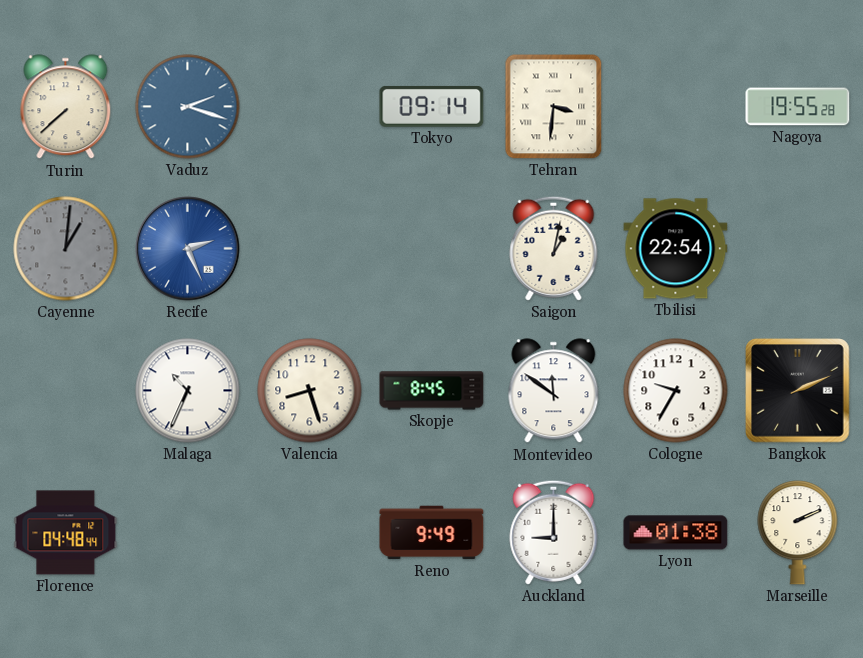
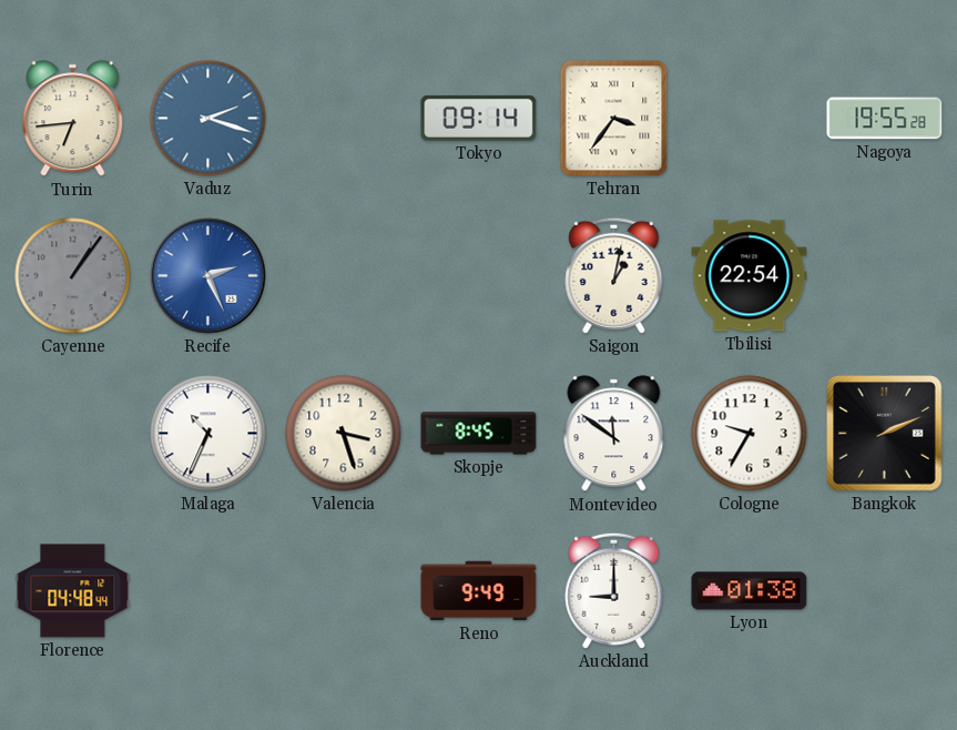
Turin: 7:38 -> 6:44
Tehran: 3:31 -> 3:36
Cayenne: 1:01 -> 1:06
Valencia: 8:27 -> 3:27
Marseille: 2:11 -> none
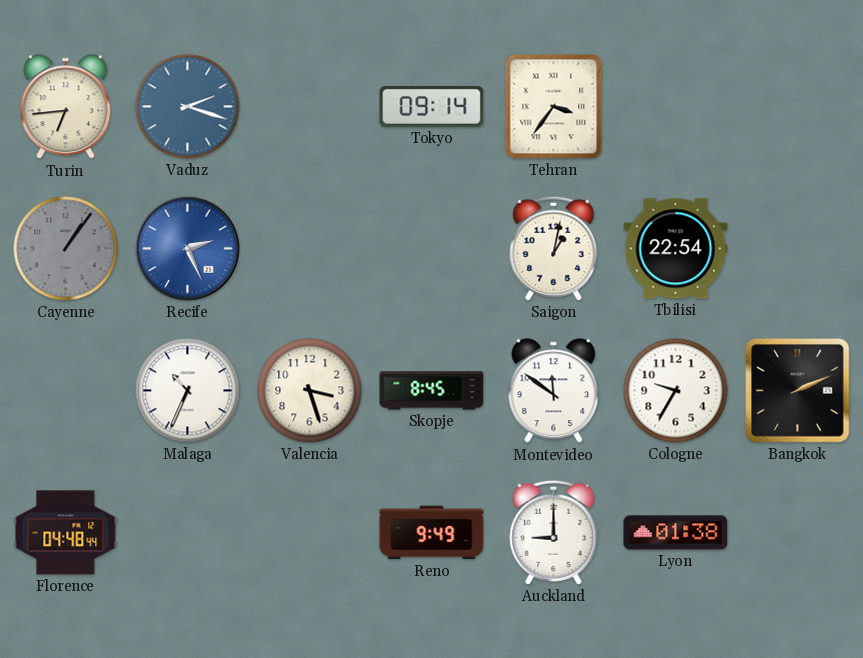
Nagoya: 19:55 -> none
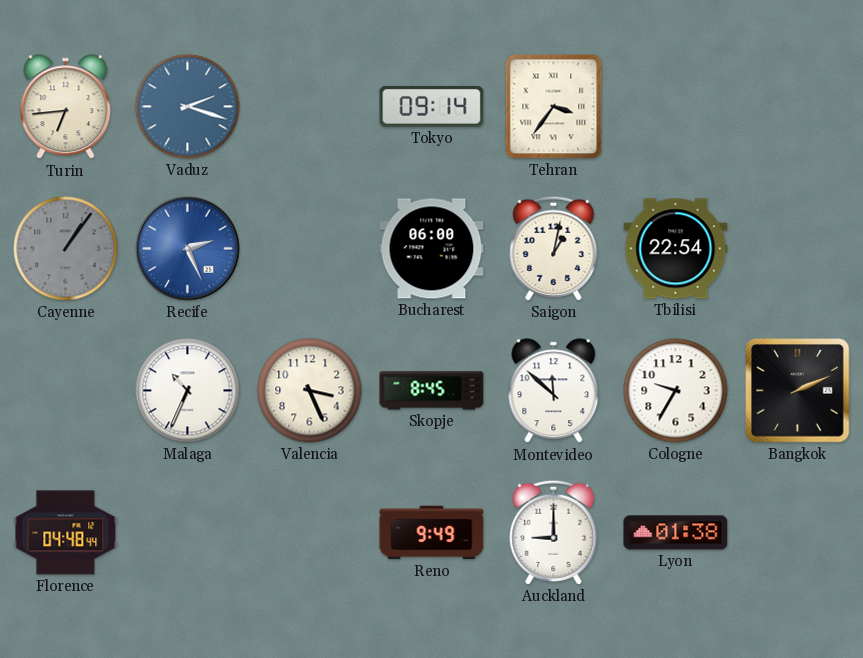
Bucharest: none -> 06:00
Valencia: 3:27 -> 3:26
Montevideo: 11:51 -> 11:52
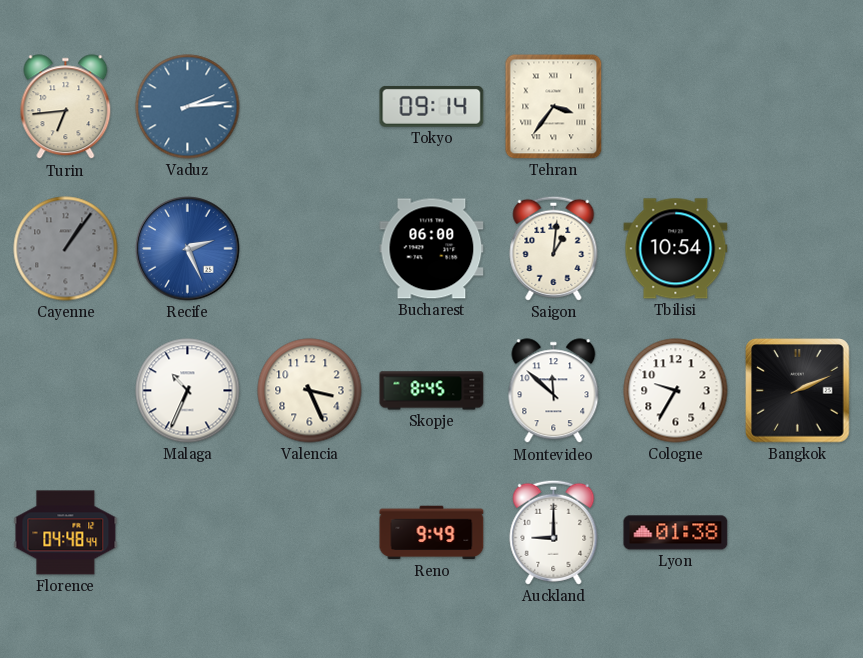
Vaduz: 2:18 -> 2:14
Saigon: 1:02 -> 1:01
Tbilisi: 22:54 -> 10:54
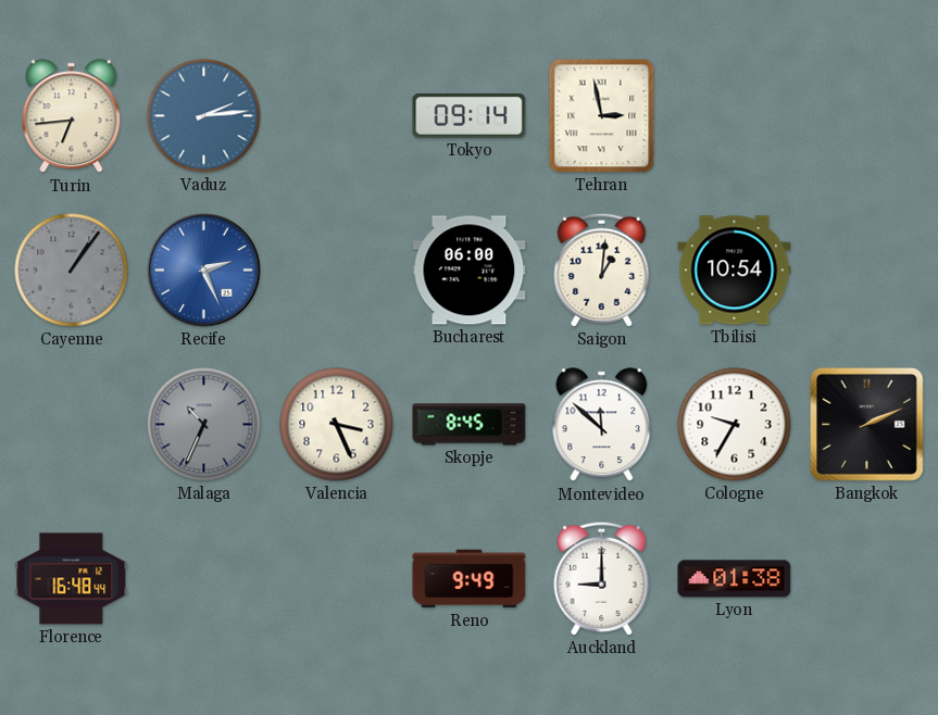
Tehran: 3:36 -> 2:58
Malaga dial: white -> grey
Florence: 04:48 -> 16:48
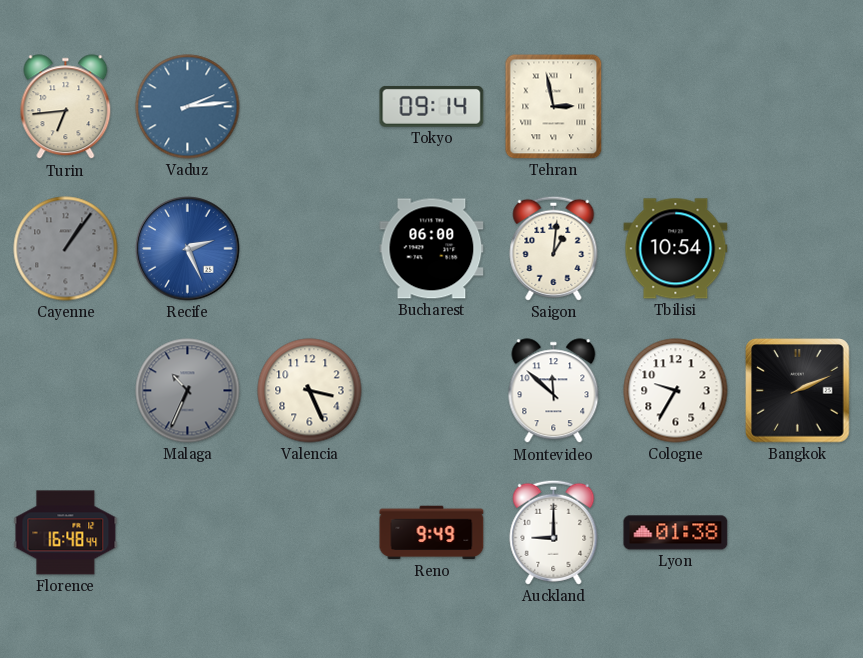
Skopje: 8:45 -> none
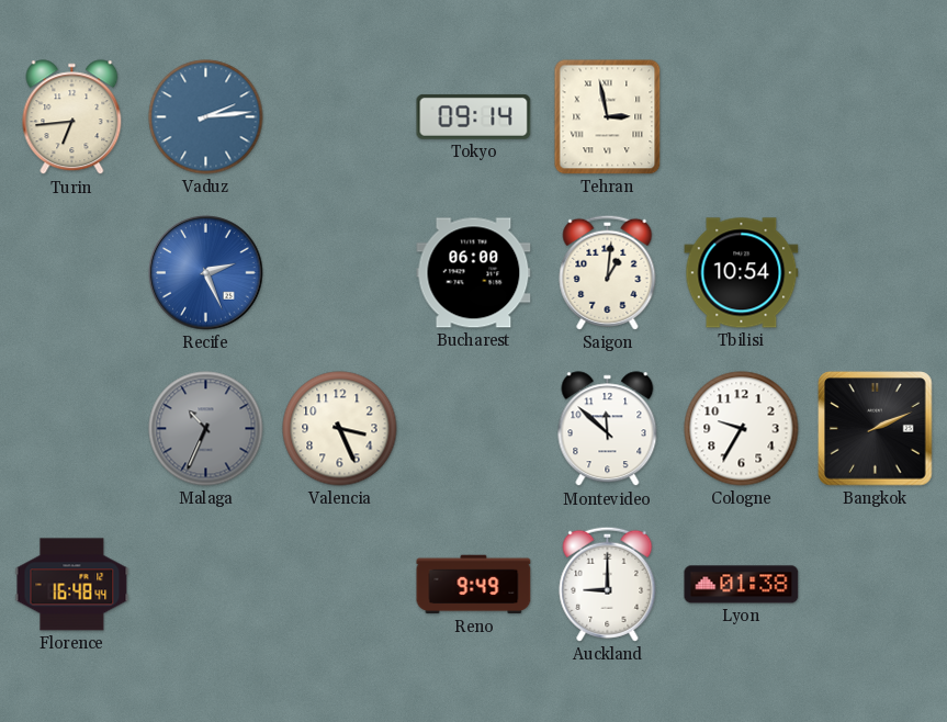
Cayenne: 1:06 -> none
